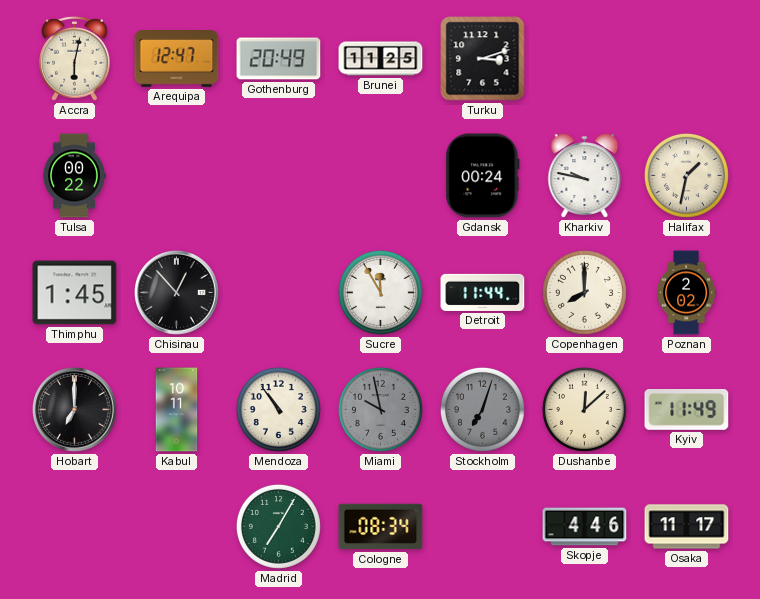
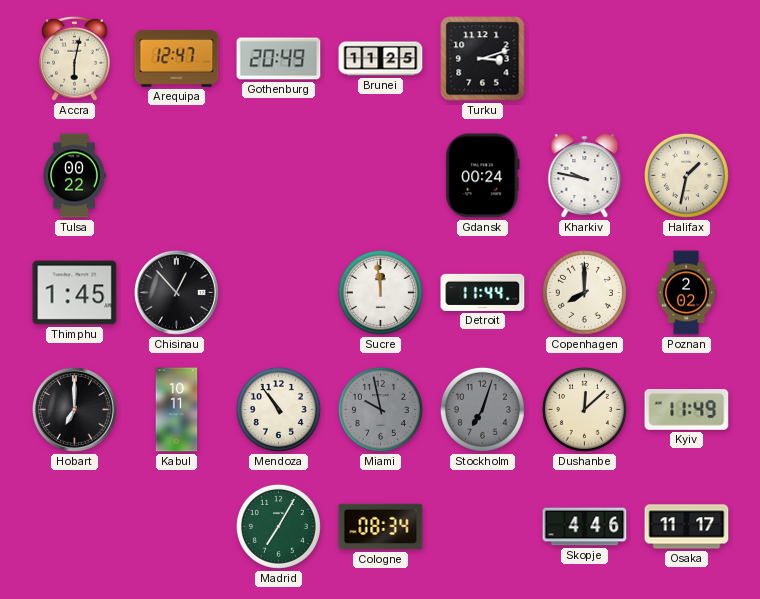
Sucre: 11:55 -> 11:59
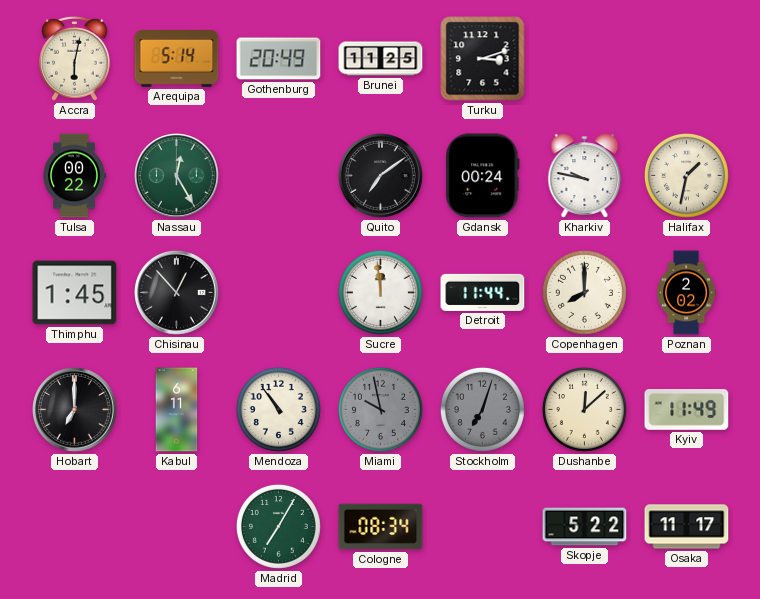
Arequipa: 12:47 -> 5:14
Nassau: none -> 12:25
Quito: none -> 7:09
Kabul: 10:11 -> 6:11
Skopje: 4:46 -> 5:22
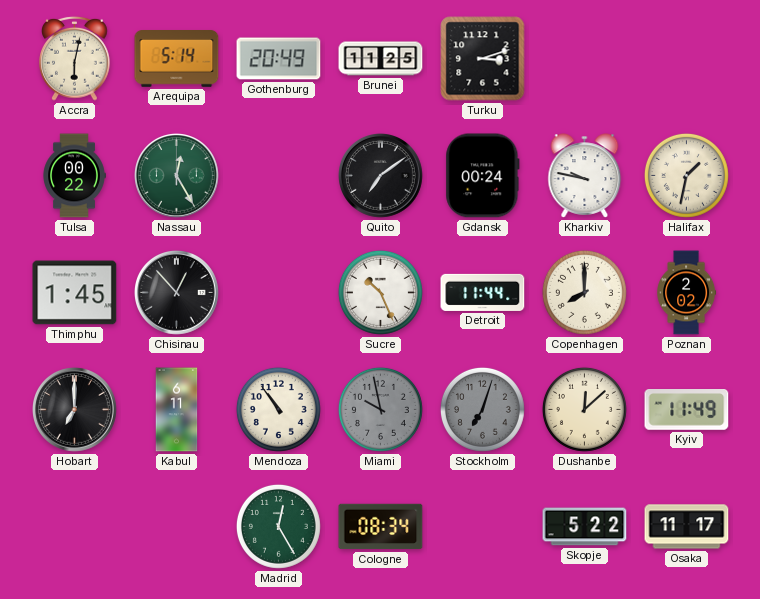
Sucre: 11:59 -> 10:26
Madrid: 7:05 -> 12:25
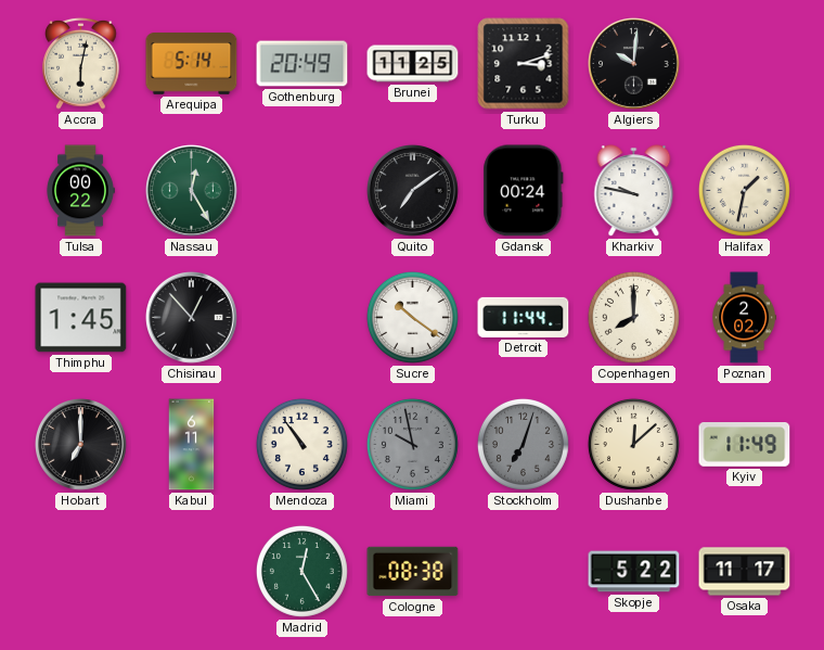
Algiers: none -> 10:01
Sucre: 10:26 -> 10:21
Cologne: 08:34 -> 08:38
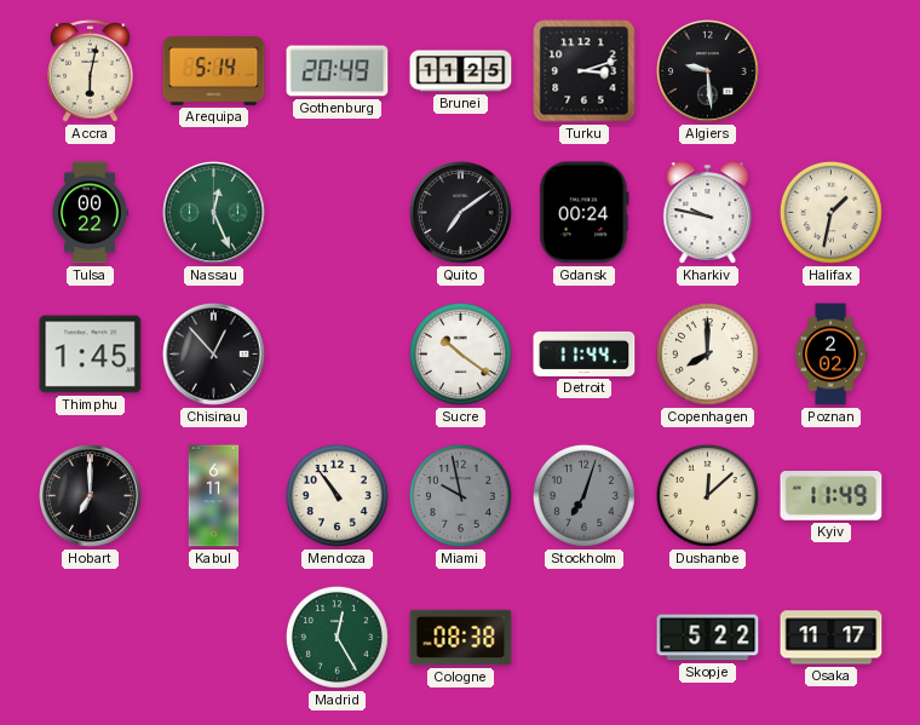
Algiers: 10:01 -> 9:29
Nassau: 12:25 -> 12:26
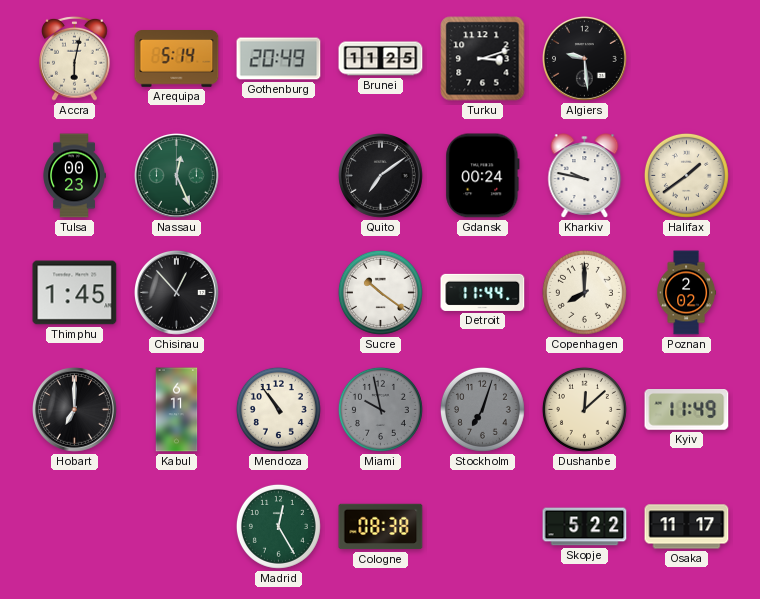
Tulsa: 00:22 -> 00:23
Halifax: 1:32 -> 1:39
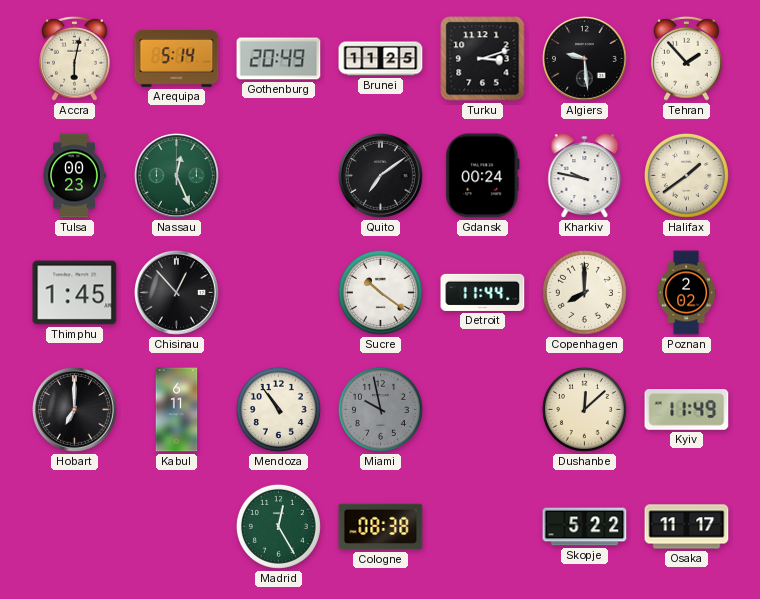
Tehran: none -> 1:53
Stockholm: 7:03 -> none
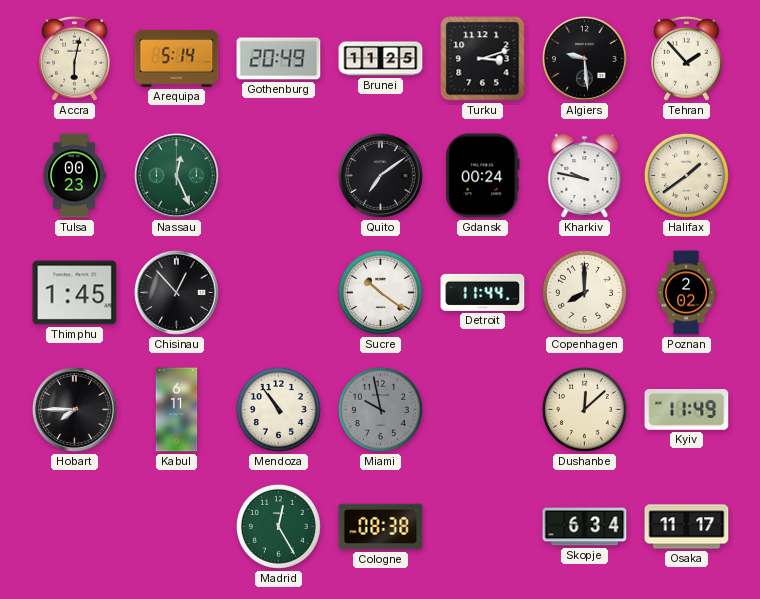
Hobart: 7:00 -> 7:45
Skopje: 5:22 -> 6:34
